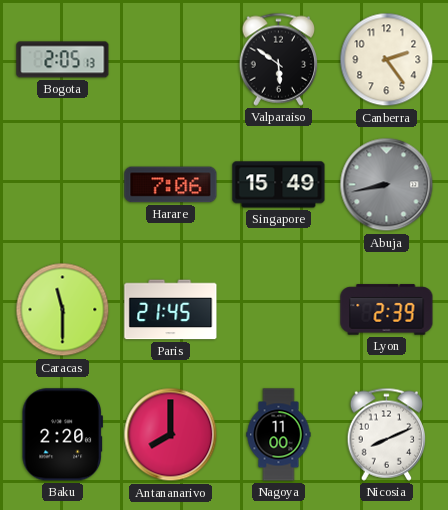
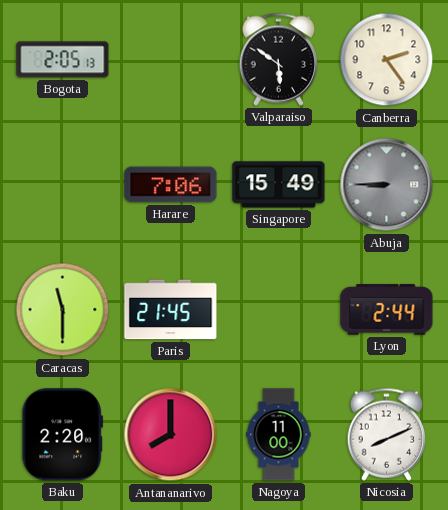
Abuja: 8:43 -> 8:45
Lyon: 2:39 -> 2:44
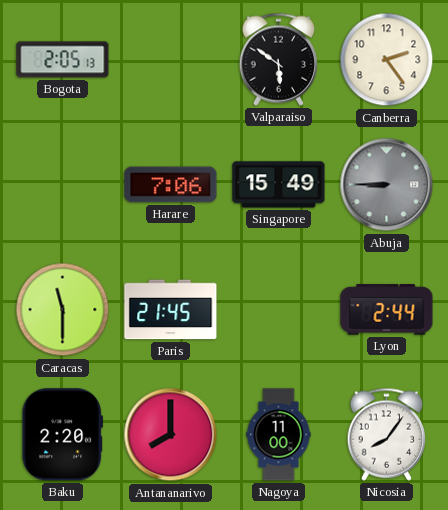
Nicosia: 8:11 -> 8:06
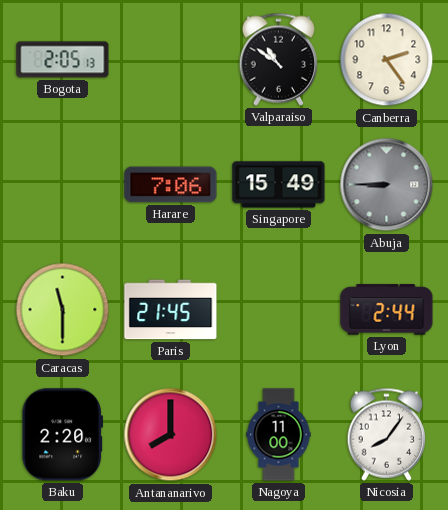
Valparaiso: 5:51 -> 10:51
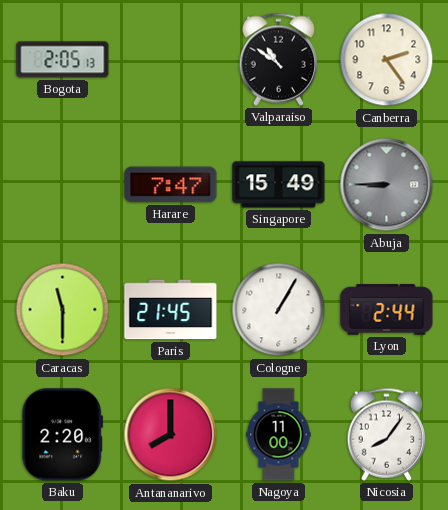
Harare: 7:06 -> 7:47
Cologne: none -> 1:05
